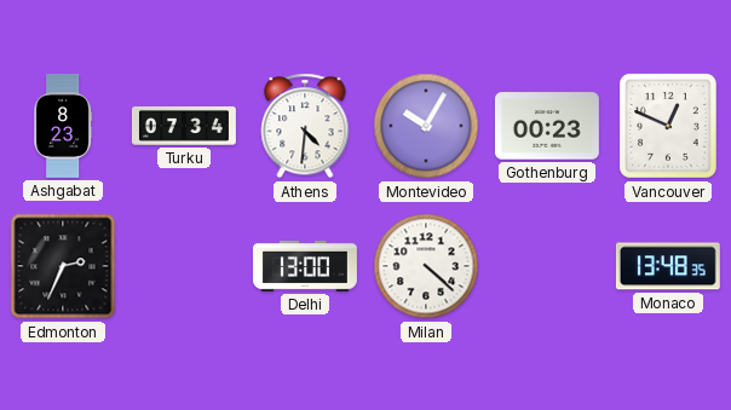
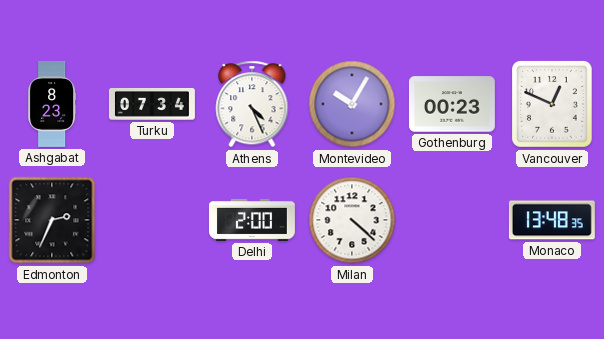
Athens: 4:31 -> 4:26
Delhi: 13:00 -> 2:00
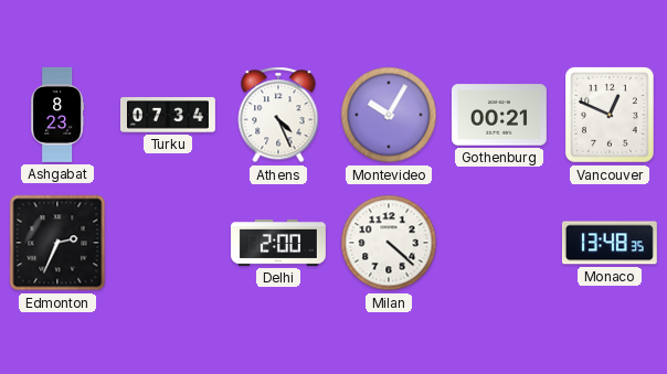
Gothenburg: 00:23 -> 00:21
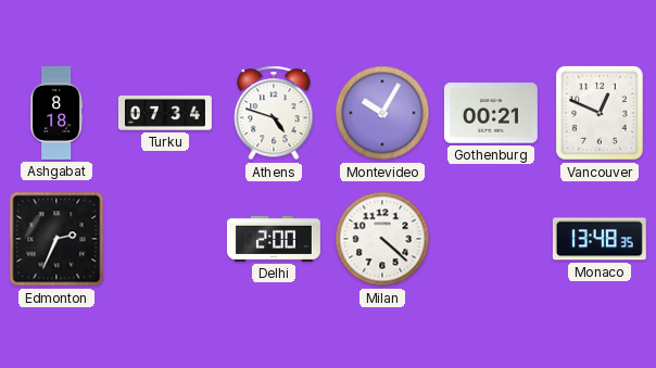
Ashgabat: 8:23 -> 8:18
Athens: 4:26 -> 4:48
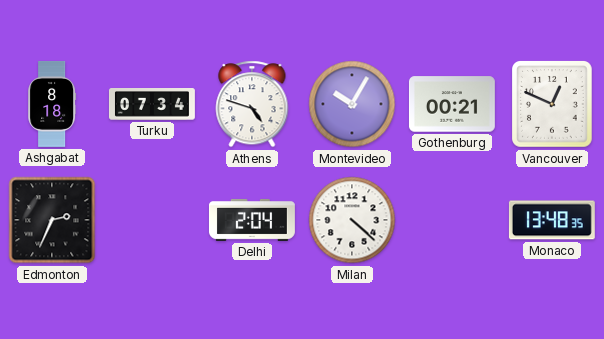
Delhi: 2:00 -> 2:04
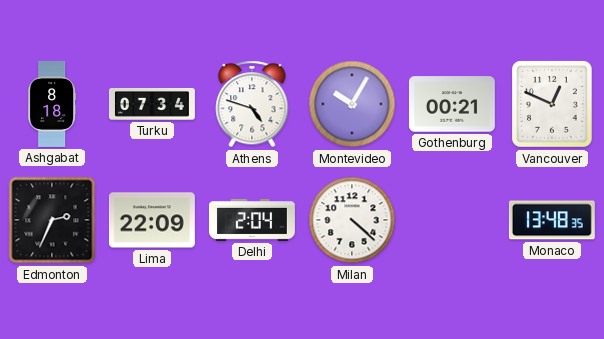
Lima: none -> 22:09
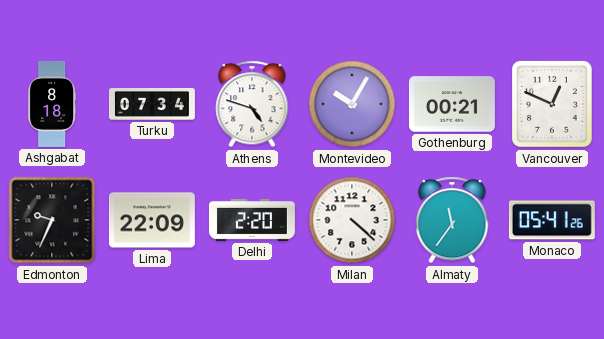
Edmonton: 2:34 -> 9:34
Delhi: 2:04 -> 2:20
Almaty: none -> 11:36
Monaco: 13:48 -> 05:41
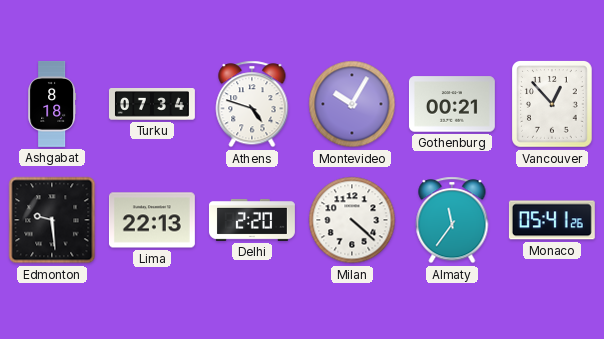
Vancouver: 12:49 -> 12:53
Edmonton: 9:34 -> 9:29
Lima: 22:09 -> 22:13
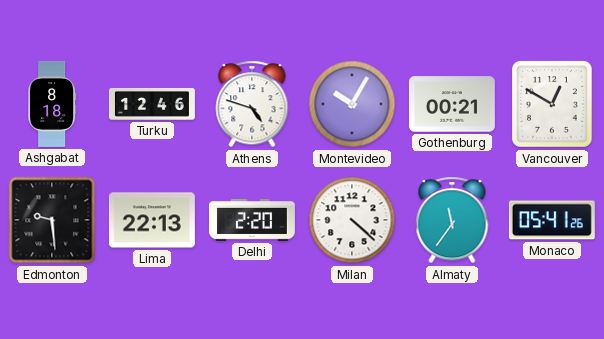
Turku: 07:34 -> 12:46
Vancouver: 12:53 -> 12:50
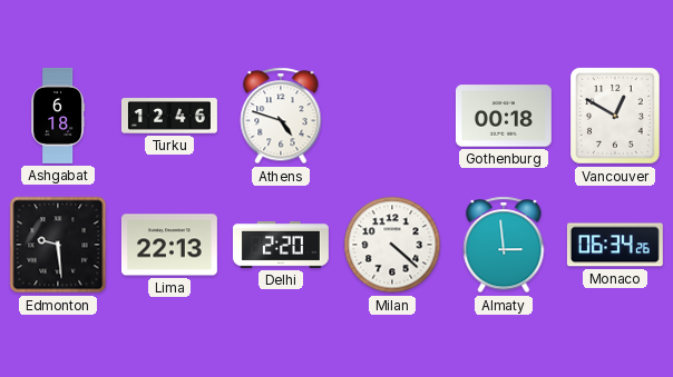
Ashgabat: 8:18 -> 6:18
Montevideo: 10:05 -> none
Gothenburg: 00:21 -> 00:18
Almaty: 11:36 -> 2:59
Monaco: 05:41 -> 06:34
